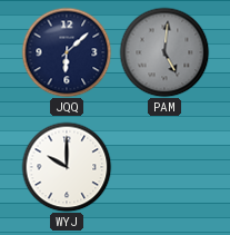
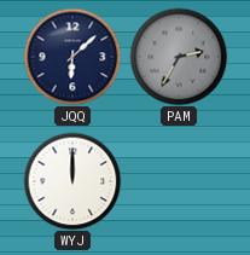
PAM: 5:01 -> 2:35
WYJ: 10:00 -> 12:00
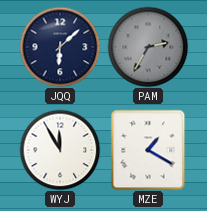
WYJ: 12:00 -> 11:55
MZE: none -> 1:20
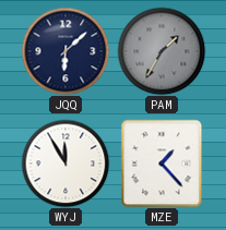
PAM: 2:35 -> 1:35
MZE: 1:20 -> 1:23
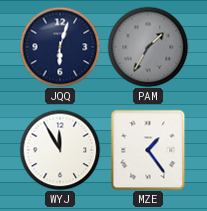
JQQ: 6:08 -> 6:03
MZE: 1:23 -> 1:24
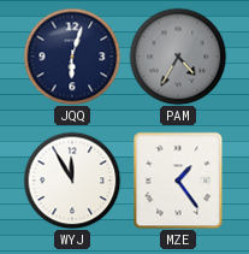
PAM: 1:35 -> 4:35
